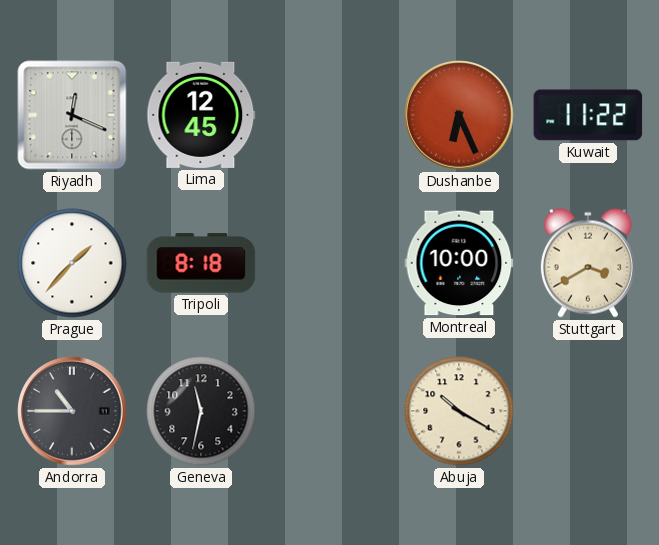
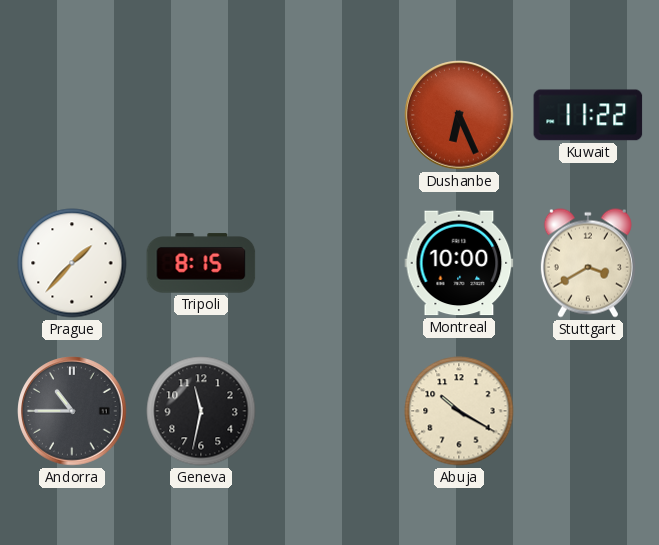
Riyadh: 12:19 -> none
Lima: 12:45 -> none
Tripoli: 8:18 -> 8:15
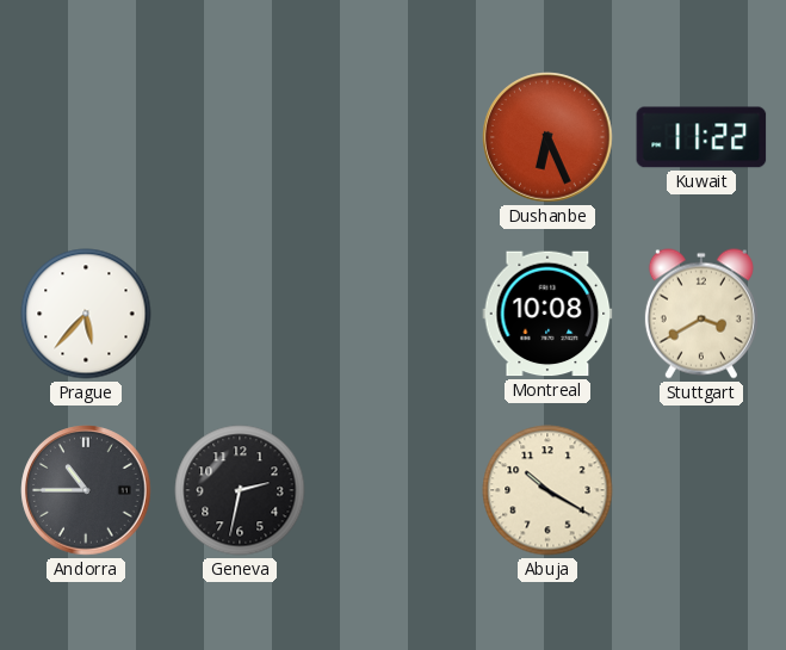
Prague: 1:37 -> 5:37
Tripoli: 8:15 -> none
Montreal: 10:00 -> 10:08
Geneva: 11:32 -> 2:32
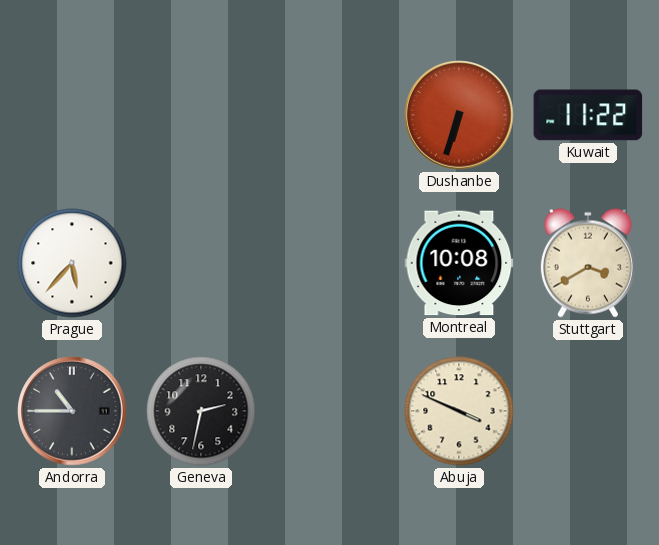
Dushanbe: 6:26 -> 6:33
Abuja: 10:20 -> 3:49
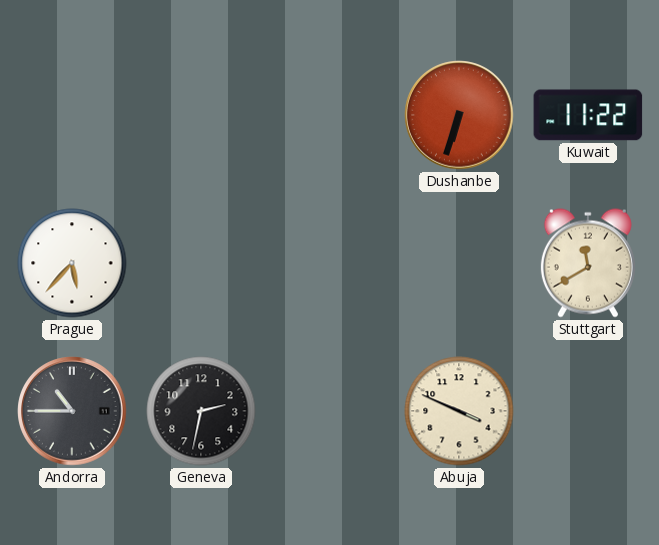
Montreal: 10:08 -> none
Stuttgart: 3:40 -> 11:40
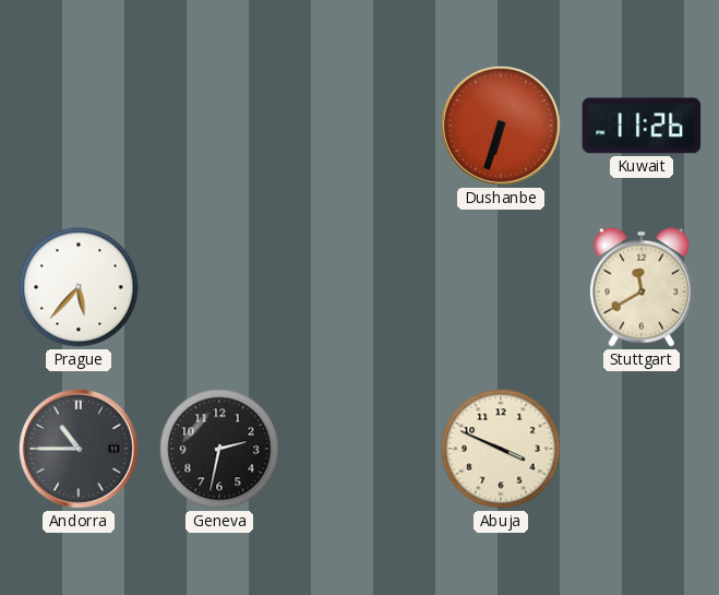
Kuwait: 11:22 -> 11:26
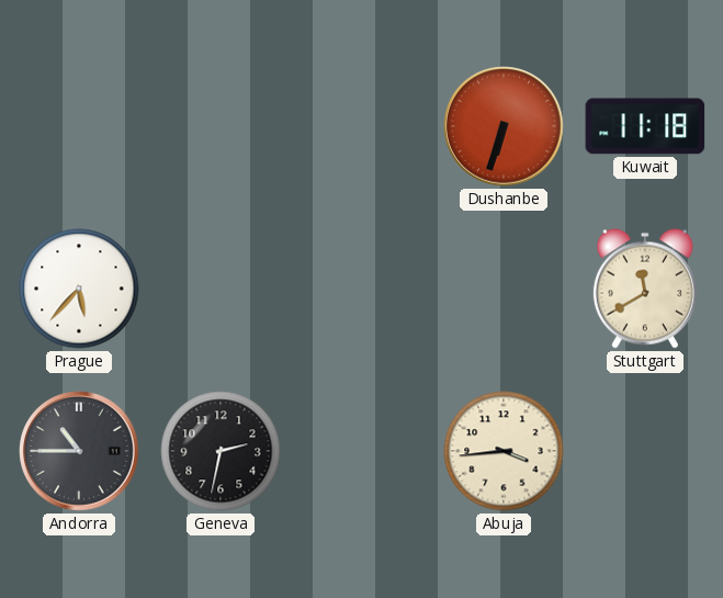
Kuwait: 11:26 -> 11:18
Abuja: 3:49 -> 3:44
